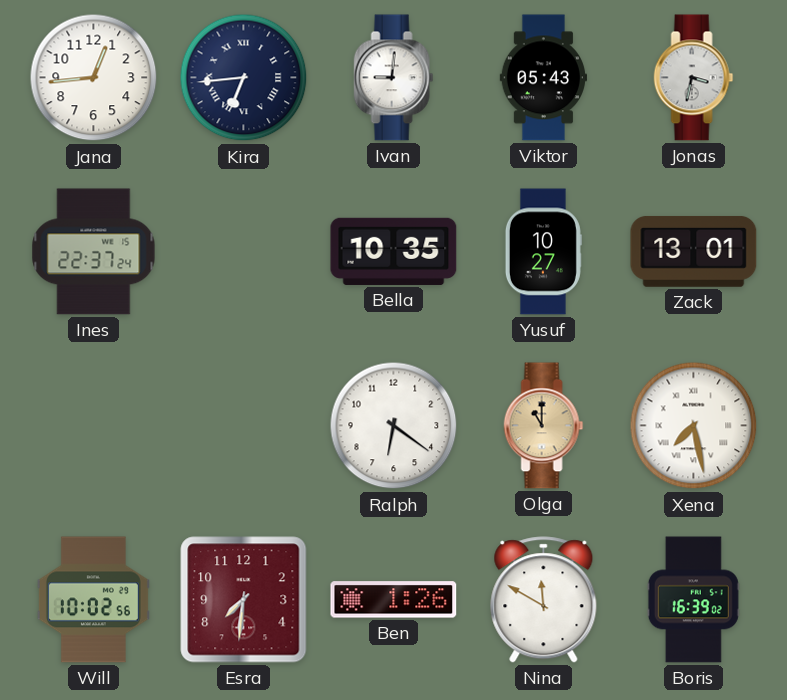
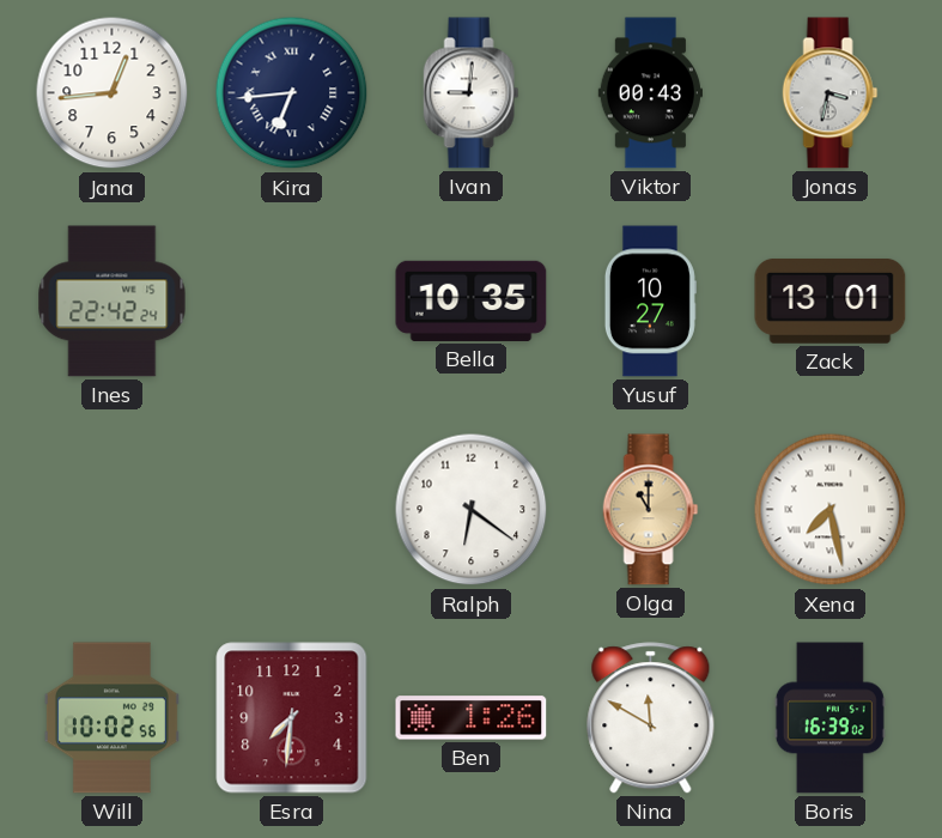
Viktor: 05:43 -> 00:43
Ines: 22:37 -> 22:42
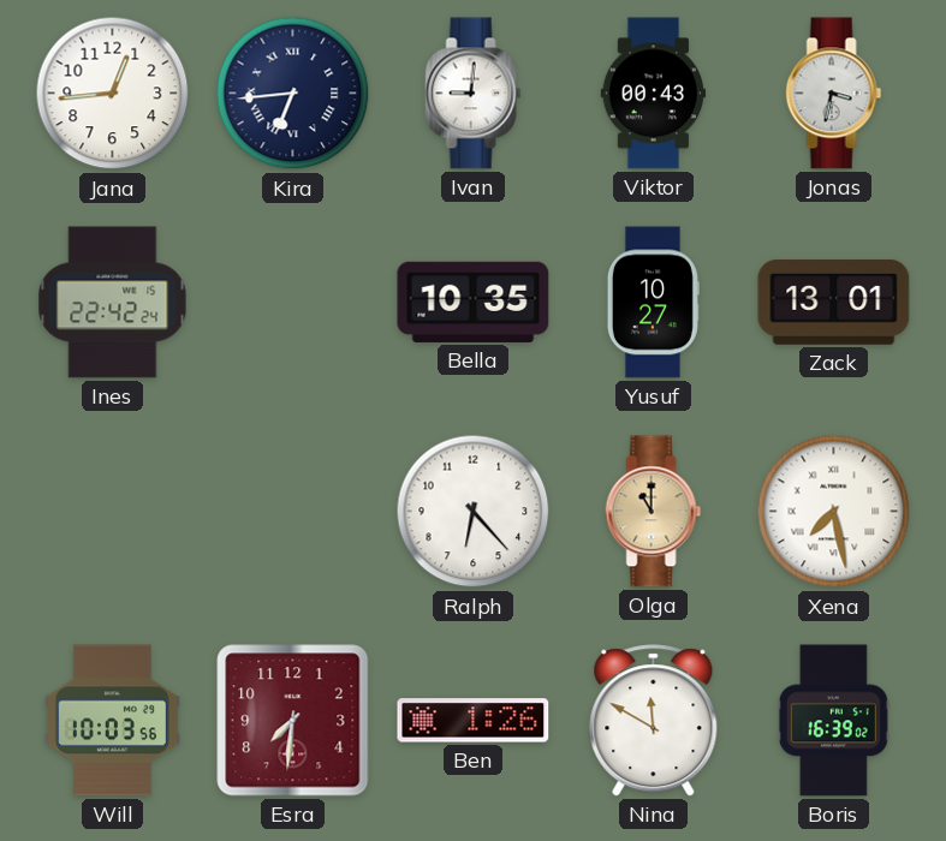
Ralph: 6:21 -> 6:23
Will: 10:02 -> 10:03
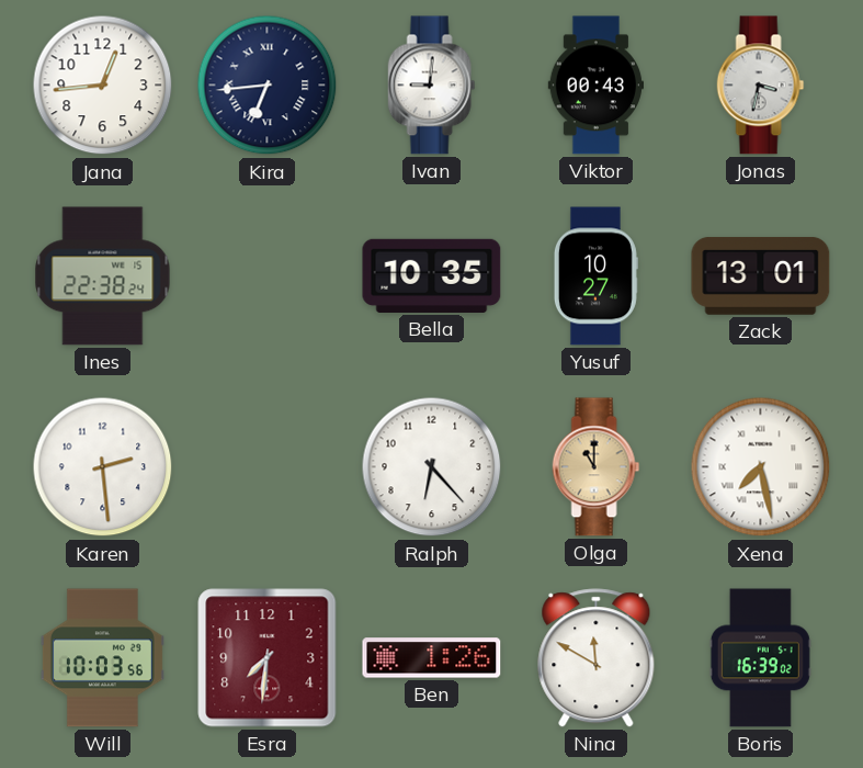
Ines: 22:42 -> 22:38
Karen: none -> 2:29
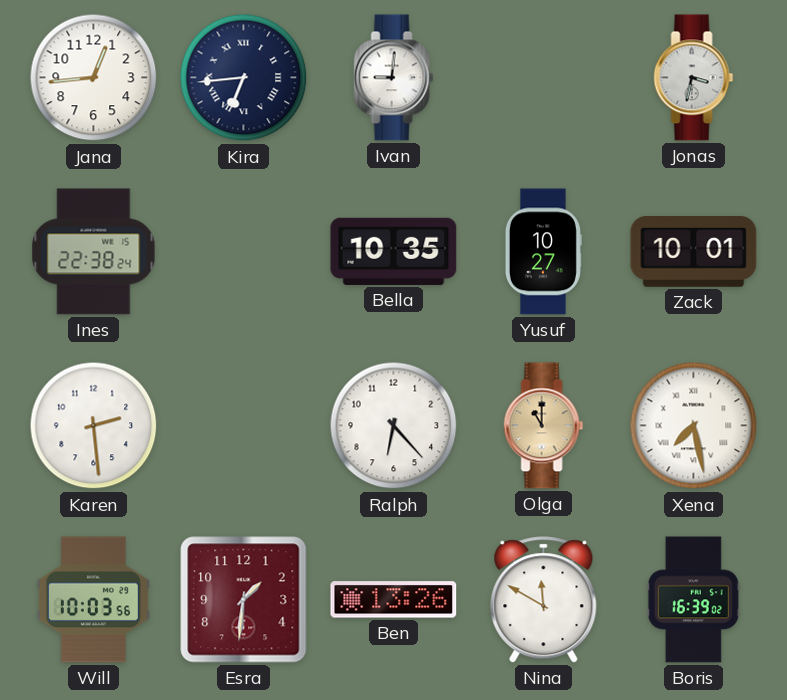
Viktor: 00:43 -> none
Zack: 13:01 -> 10:01
Esra: 7:31 -> 1:31
Ben: 1:26 -> 13:26
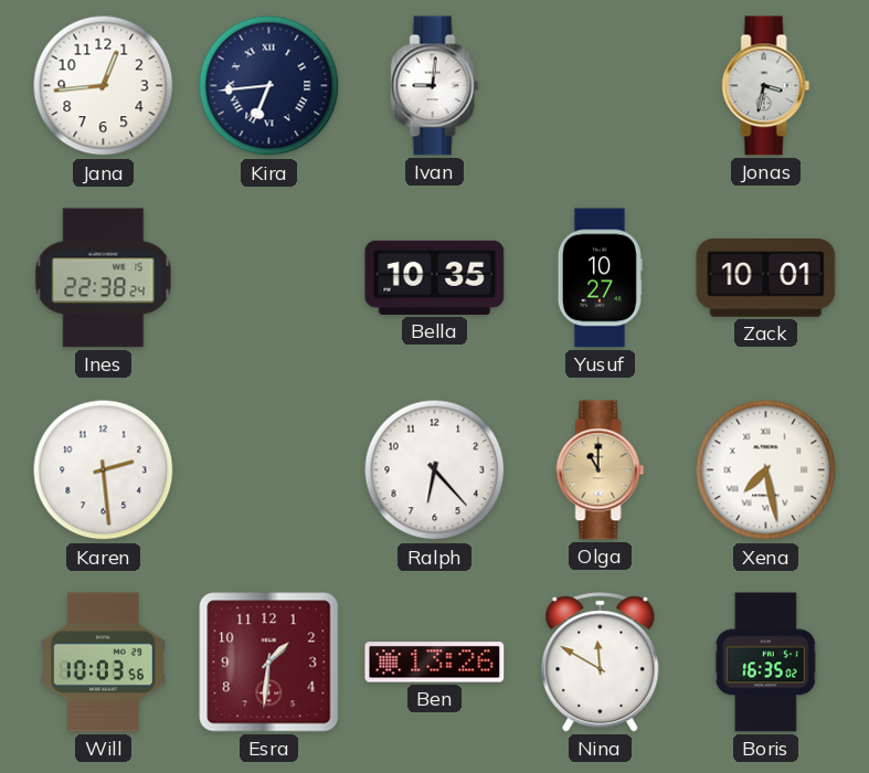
Boris: 16:39 -> 16:35
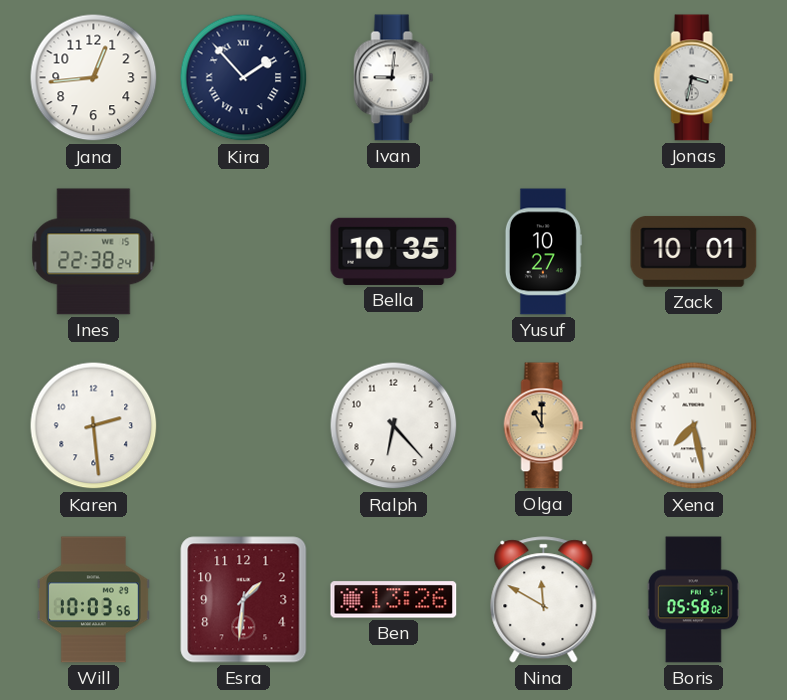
Kira: 6:44 -> 1:53
Boris: 16:35 -> 05:58
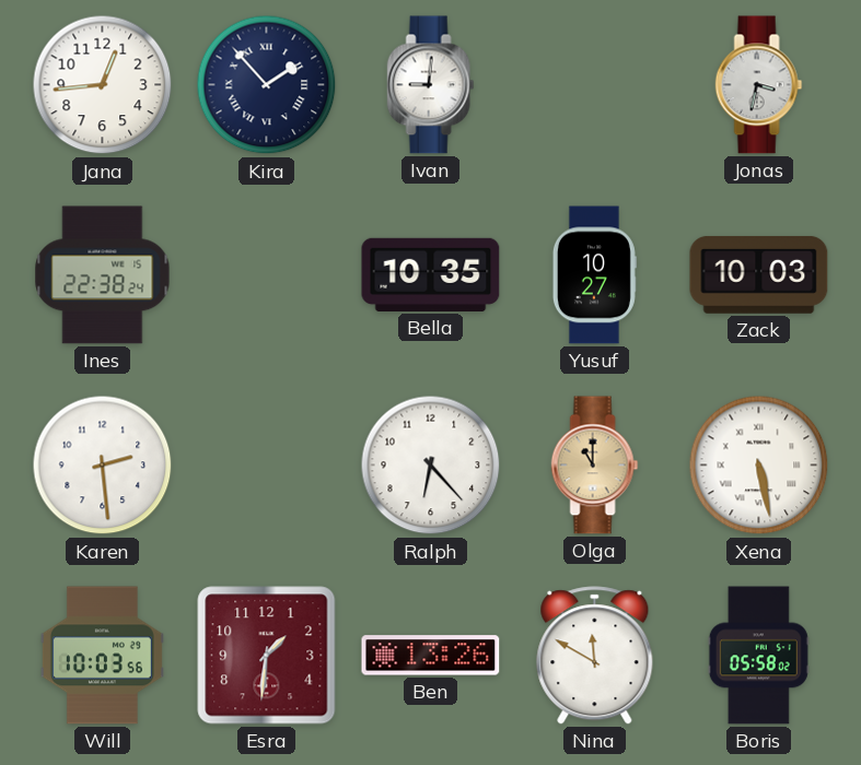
Zack: 10:01 -> 10:03
Xena: 7:28 -> 5:28
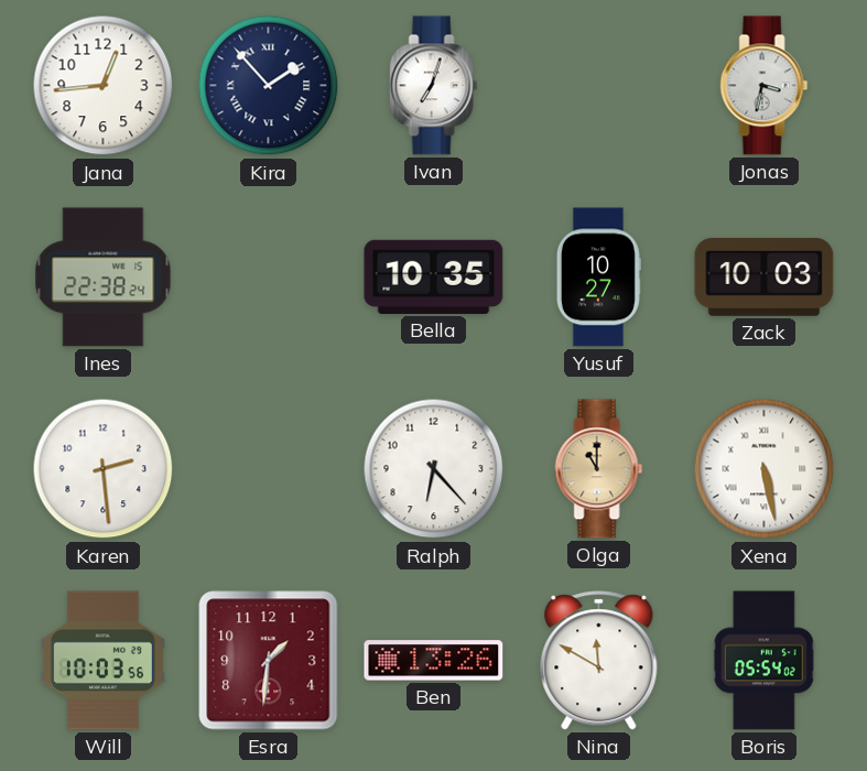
Ivan: 9:01 -> 7:03
Boris: 05:58 -> 05:54
